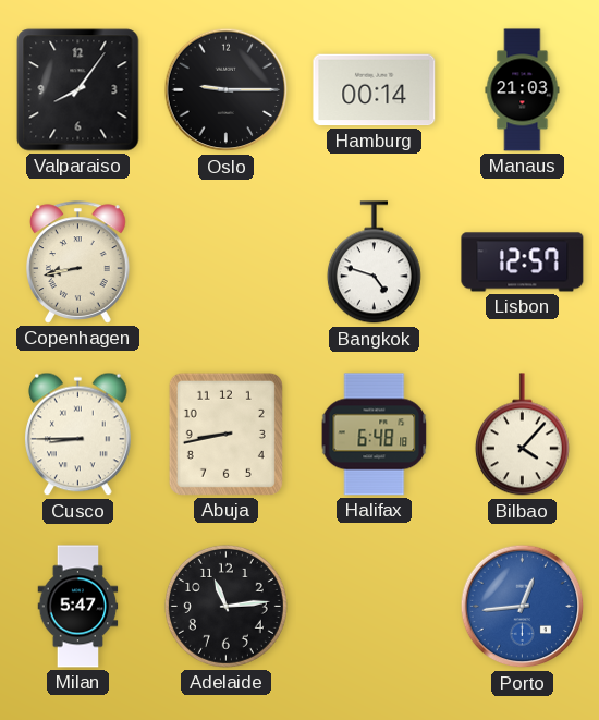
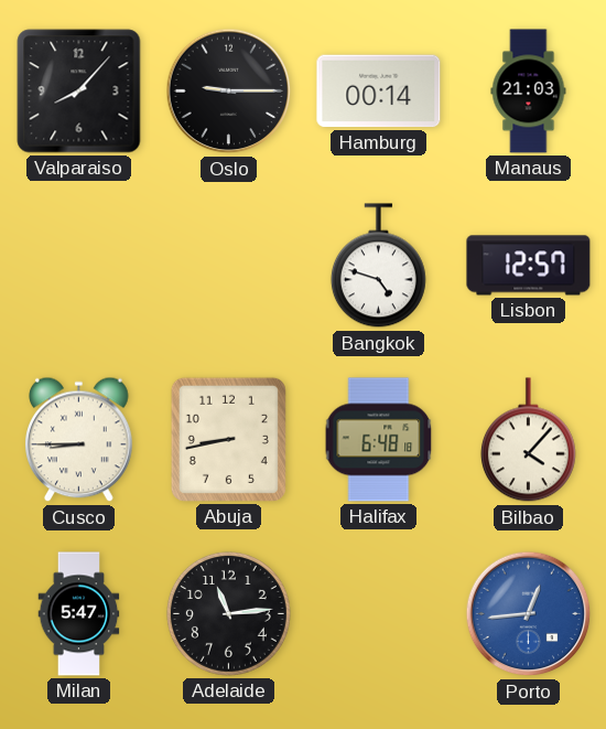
Valparaiso: 8:06 -> 8:07
Copenhagen: 8:43 -> none
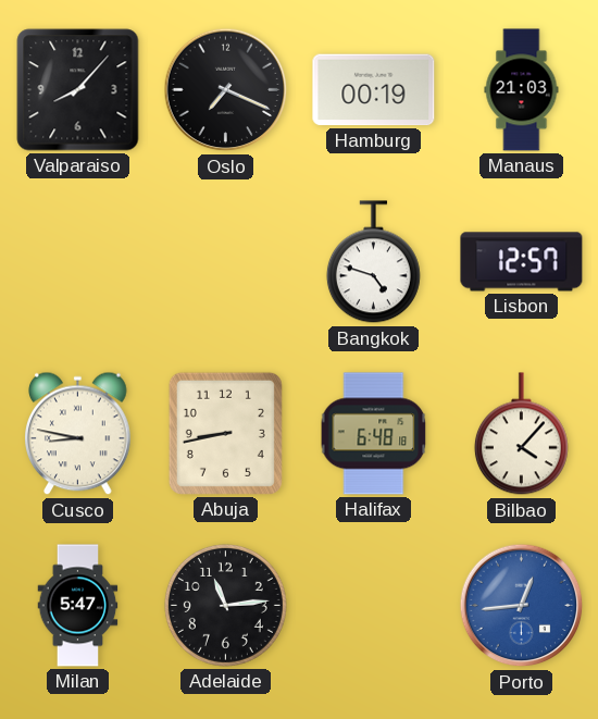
Oslo: 9:15 -> 7:19
Hamburg: 00:14 -> 00:19
Cusco: 8:45 -> 8:47
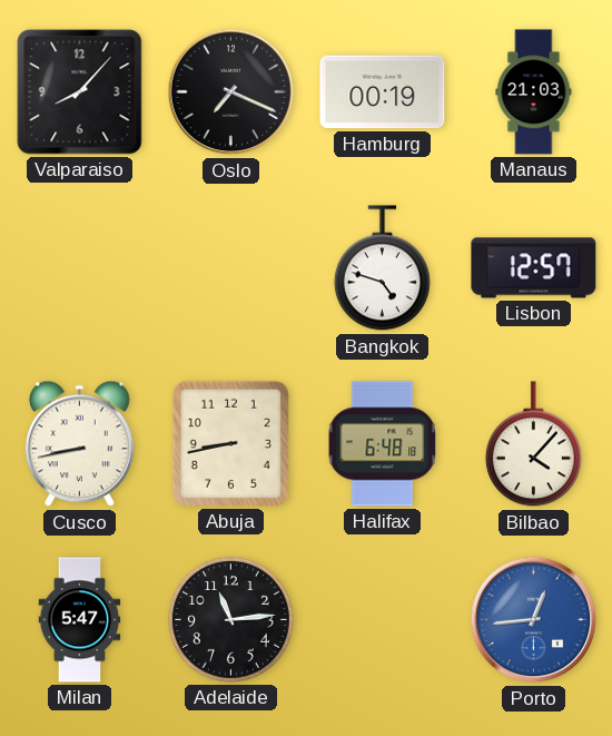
Cusco: 8:47 -> 8:43
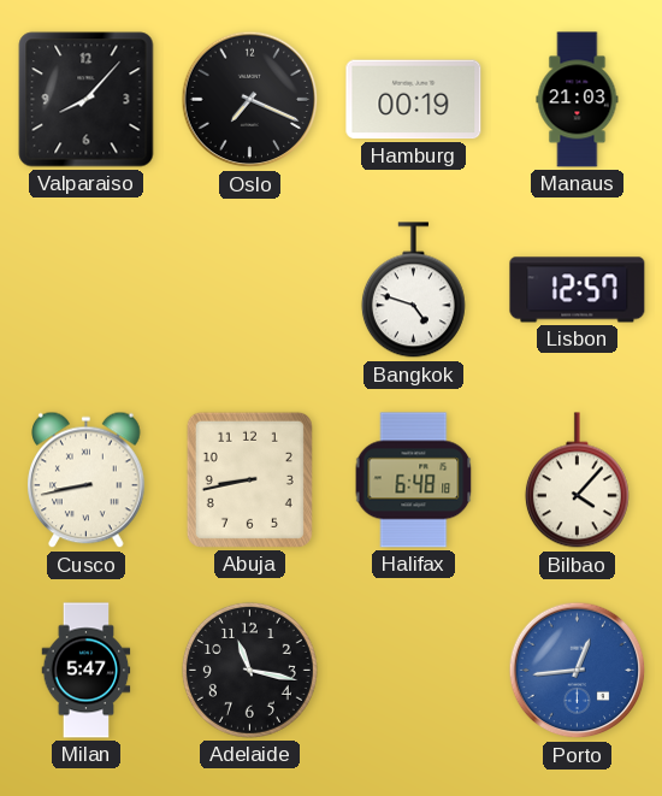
Adelaide: 11:14 -> 11:17
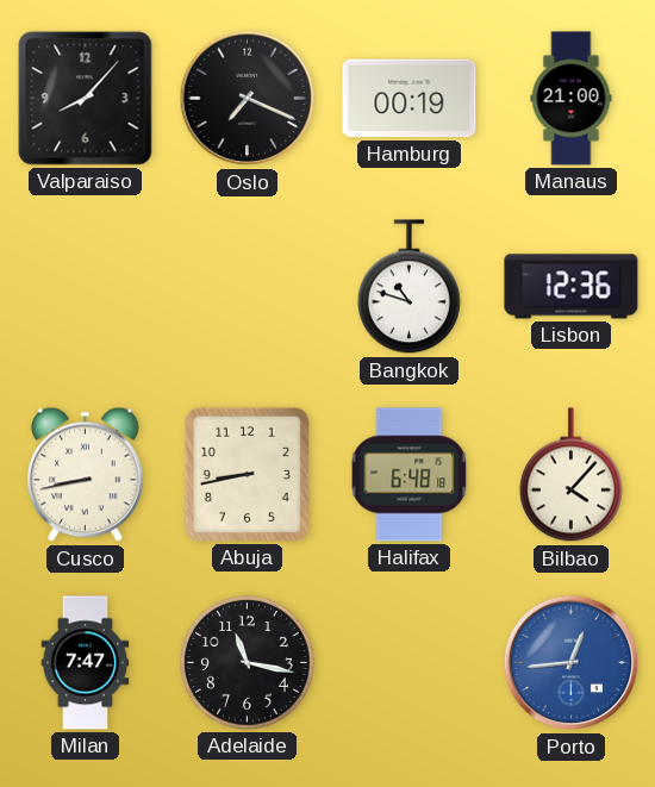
Manaus: 21:03 -> 21:00
Bangkok: 4:48 -> 10:48
Lisbon: 12:57 -> 12:36
Milan: 5:47 -> 7:47
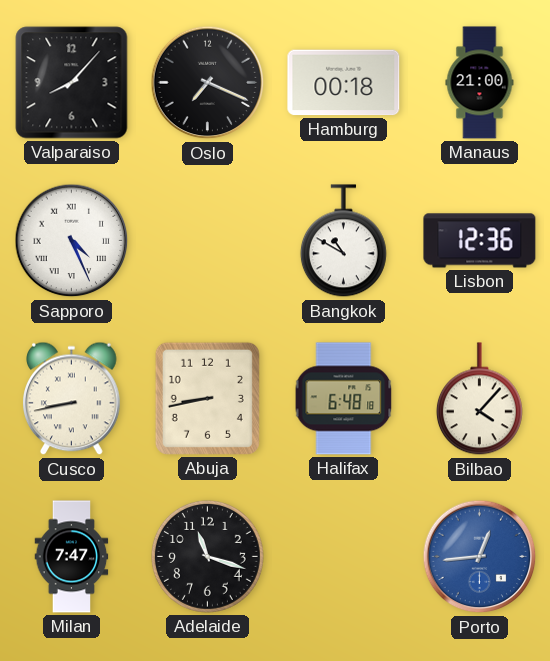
Hamburg: 00:19 -> 00:18
Sapporo: none -> 4:26
Bangkok: 10:48 -> 10:50
Adelaide: 11:17 -> 11:18
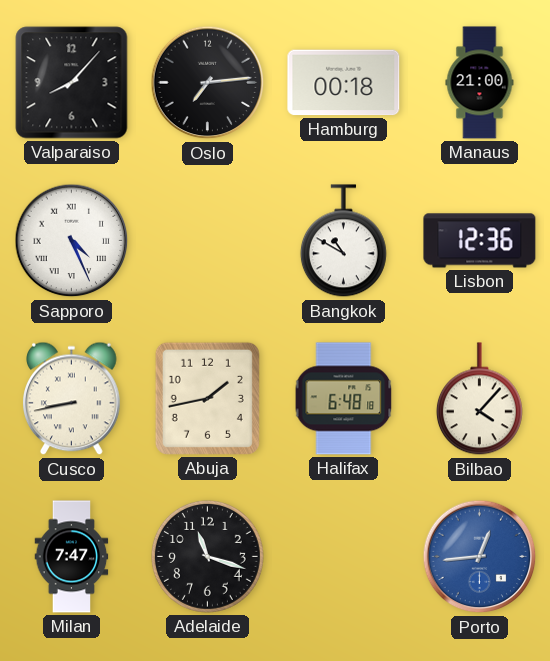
Oslo: 7:19 -> 7:14
Abuja: 8:43 -> 1:43
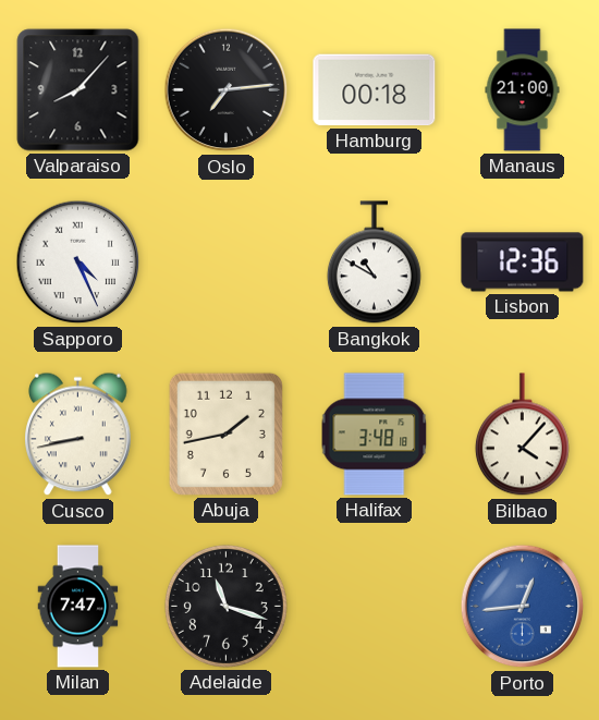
Halifax: 6:48 -> 3:48
